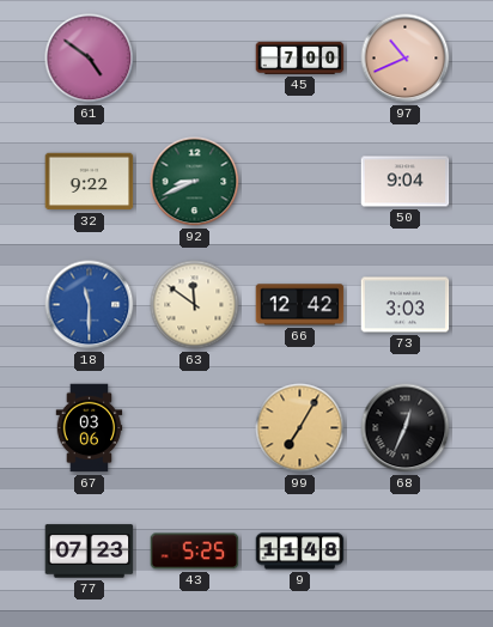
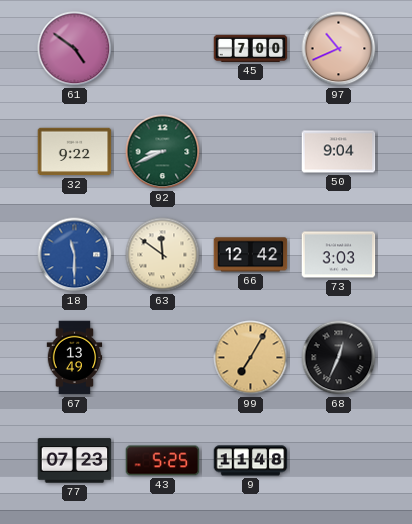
67: 03:06 -> 13:49
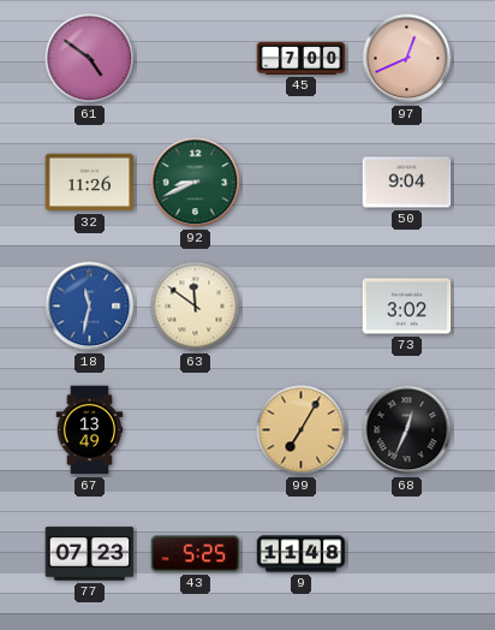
97: 10:41 -> 12:41
32: 9:22 -> 11:26
18: 11:30 -> 11:32
66: 12:42 -> none
73: 3:03 -> 3:02
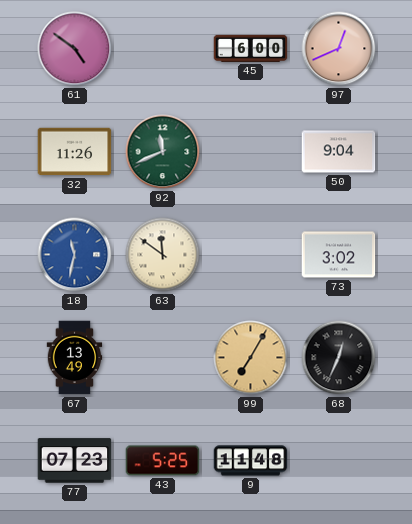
45: 7:00 -> 6:00
92: 8:41 -> 11:41
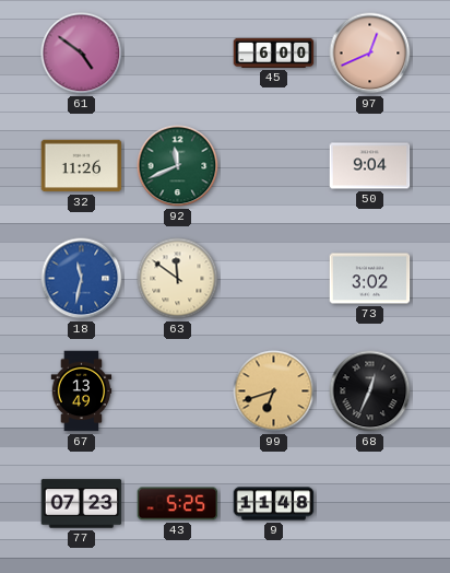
99: 7:05 -> 6:42
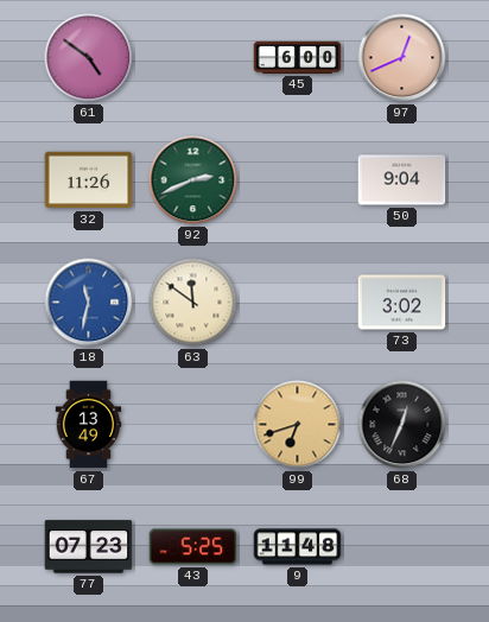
92: 11:41 -> 2:41
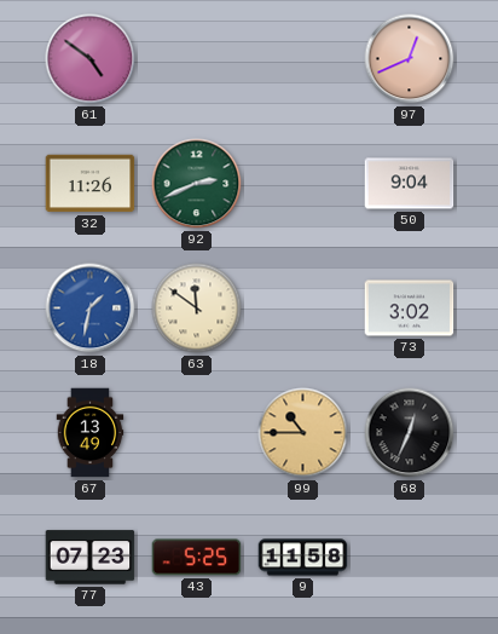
45: 6:00 -> none
18: 11:32 -> 1:32
99: 6:42 -> 10:45
9: 11:48 -> 11:58
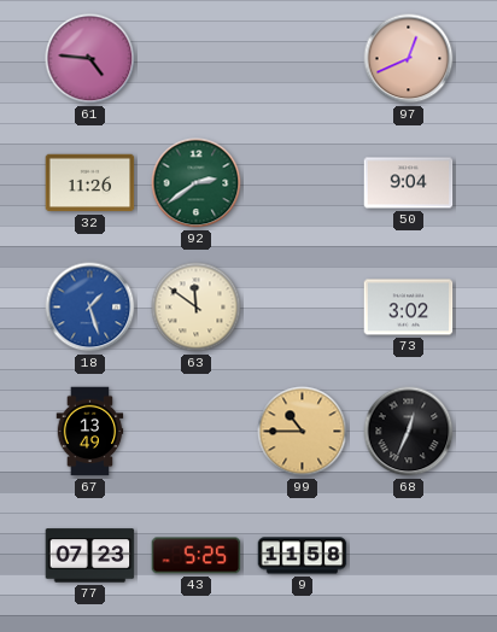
61: 4:51 -> 4:46
92: 2:41 -> 2:39
18: 1:32 -> 1:27
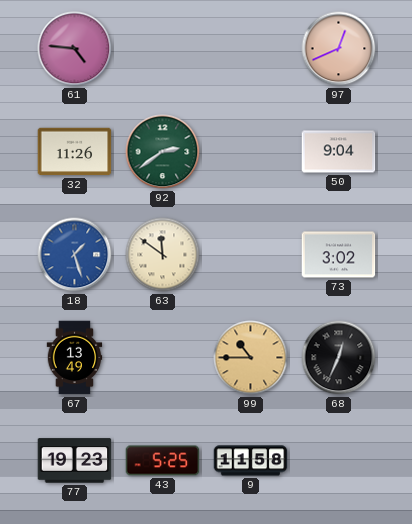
77: 07:23 -> 19:23
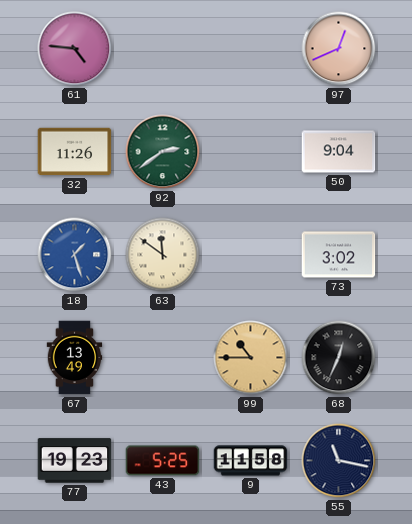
55: none -> 11:17
